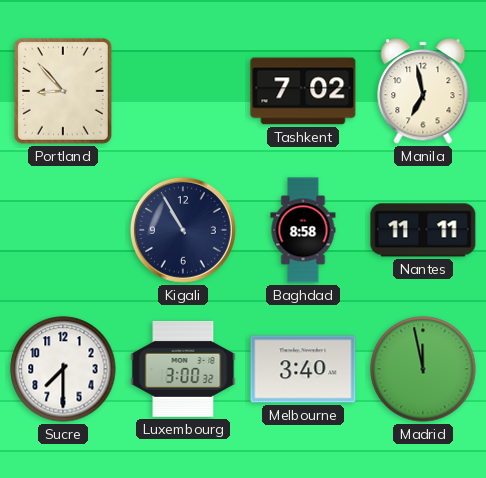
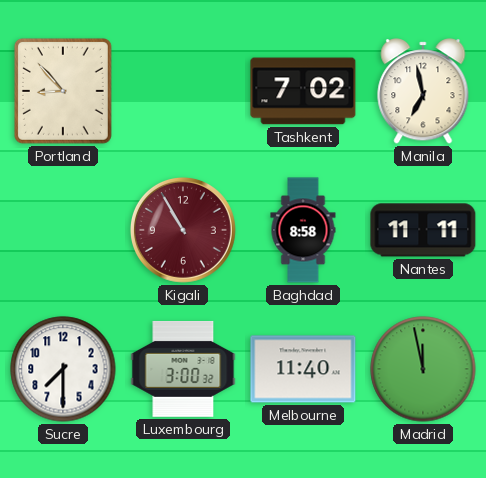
Kigali dial: navy -> burgundy
Melbourne: 3:40 -> 11:40
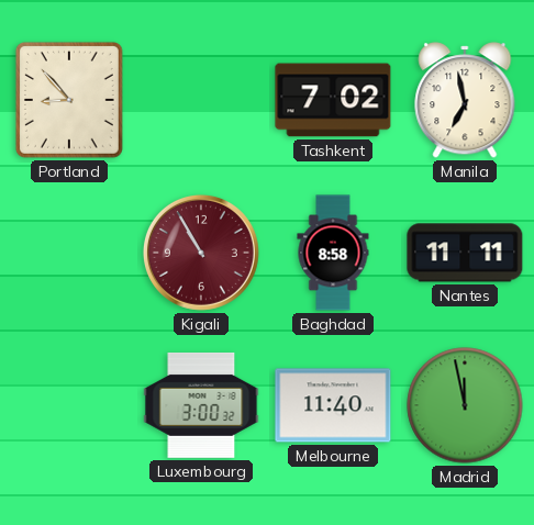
Sucre: 7:30 -> none
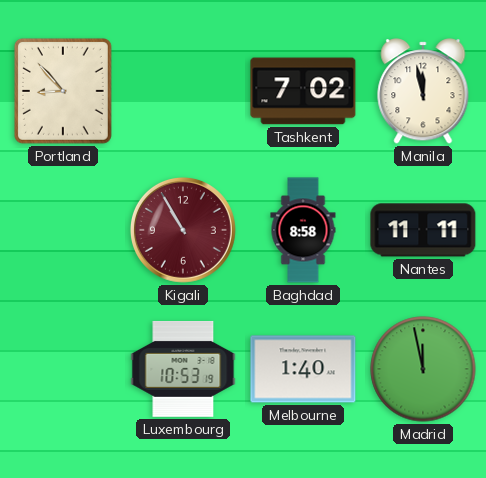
Manila: 6:58 -> 11:58
Luxembourg: 3:00 -> 10:53
Melbourne: 11:40 -> 1:40
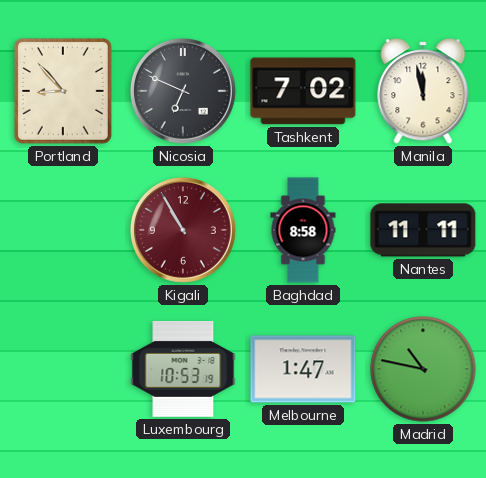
Nicosia: none -> 6:49
Melbourne: 1:40 -> 1:47
Madrid: 11:58 -> 10:47
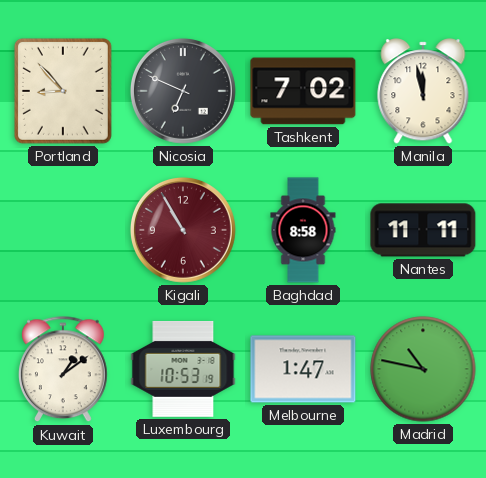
Kuwait: none -> 1:09
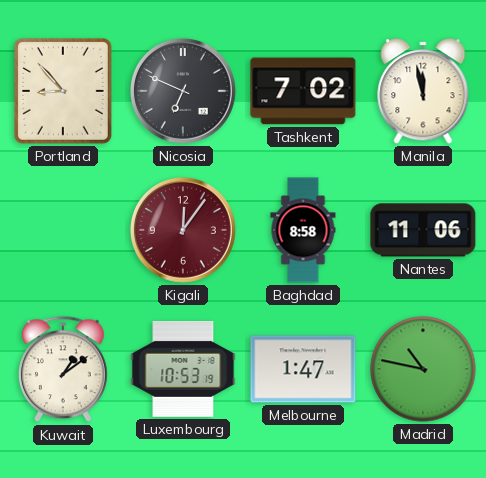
Kigali: 10:55 -> 12:06
Nantes: 11:11 -> 11:06
